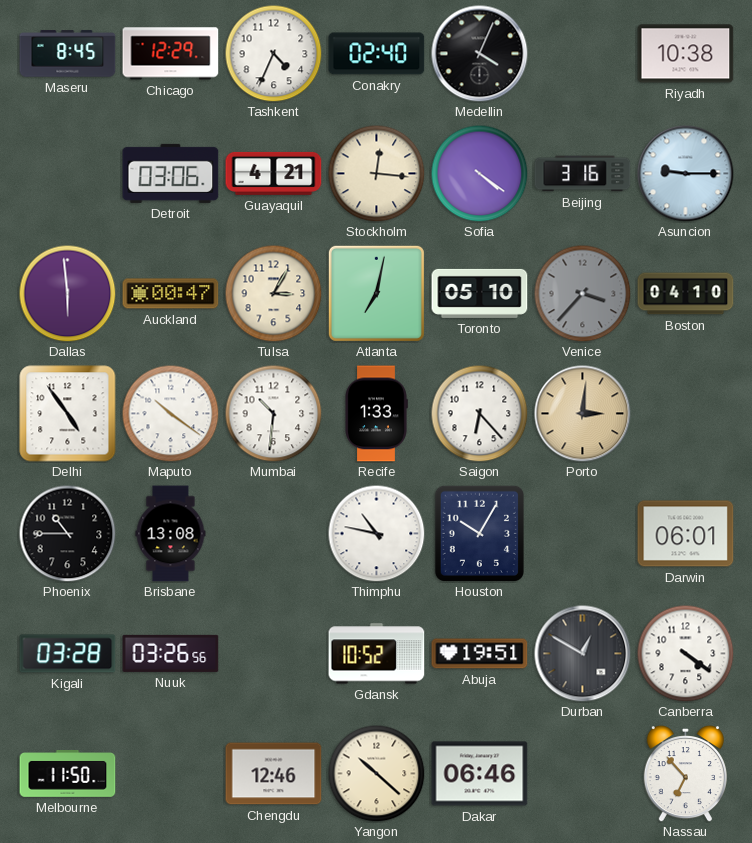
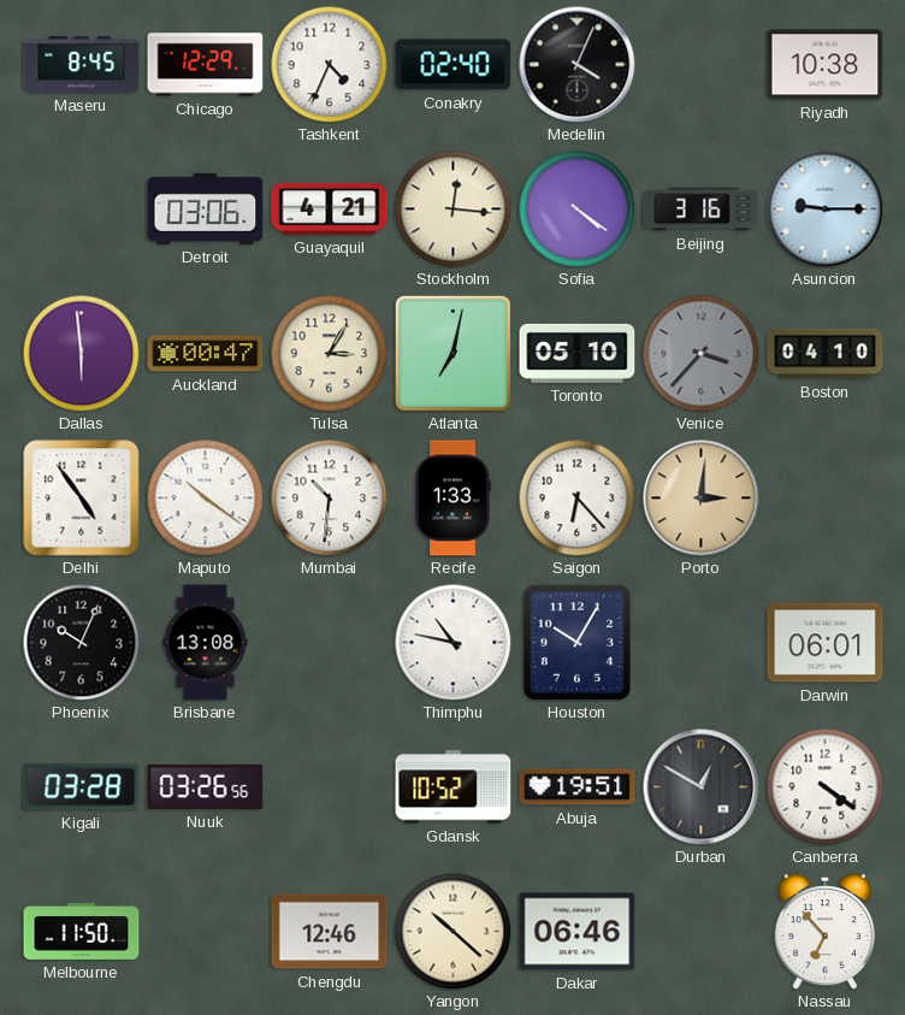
Phoenix: 10:45 -> 10:04
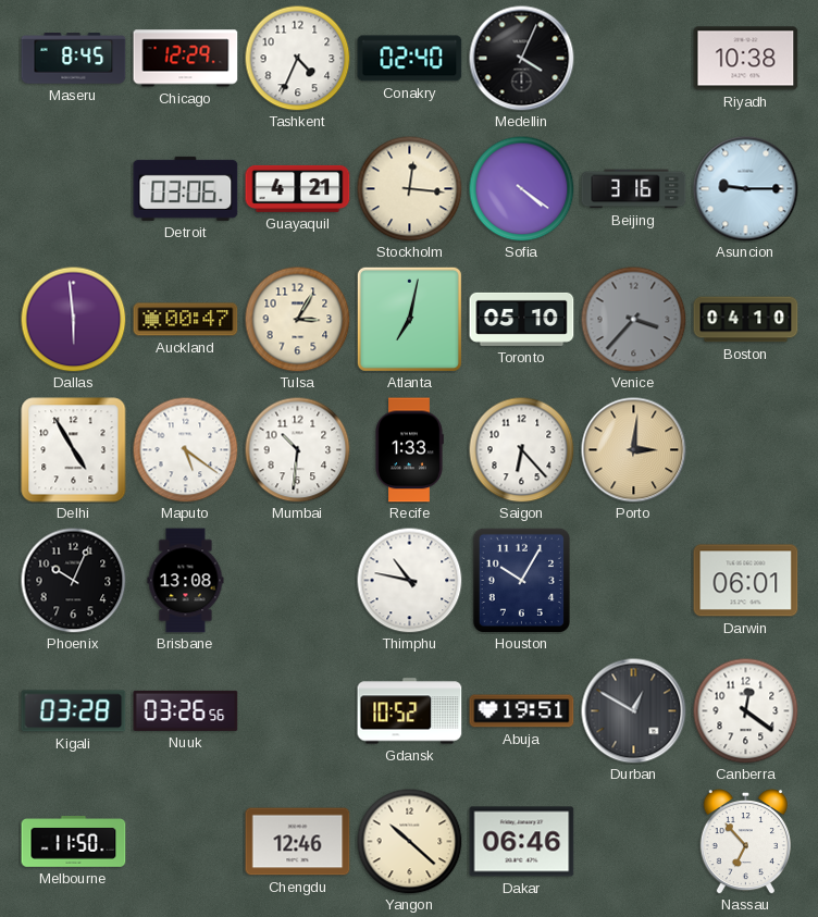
Delhi: 4:54 -> 4:55
Maputo: 10:21 -> 5:21
Canberra: 4:21 -> 12:21
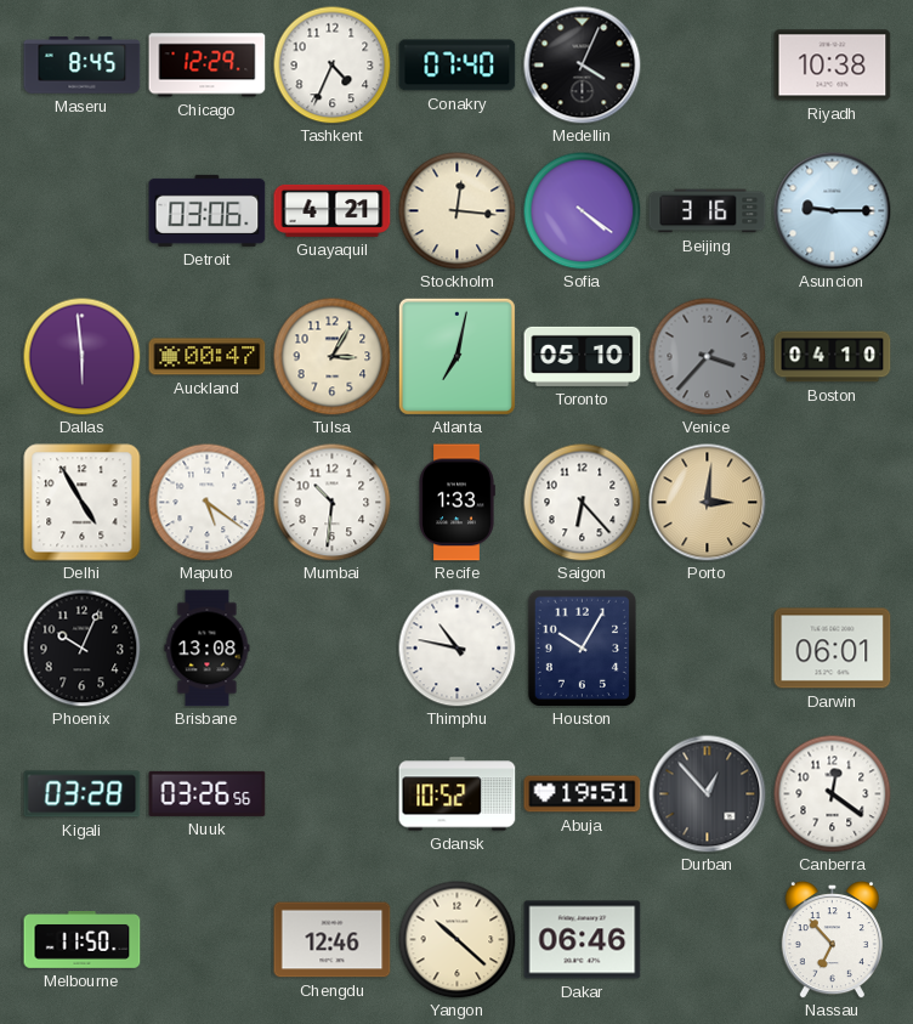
Conakry: 02:40 -> 07:40
Durban: 12:50 -> 12:53
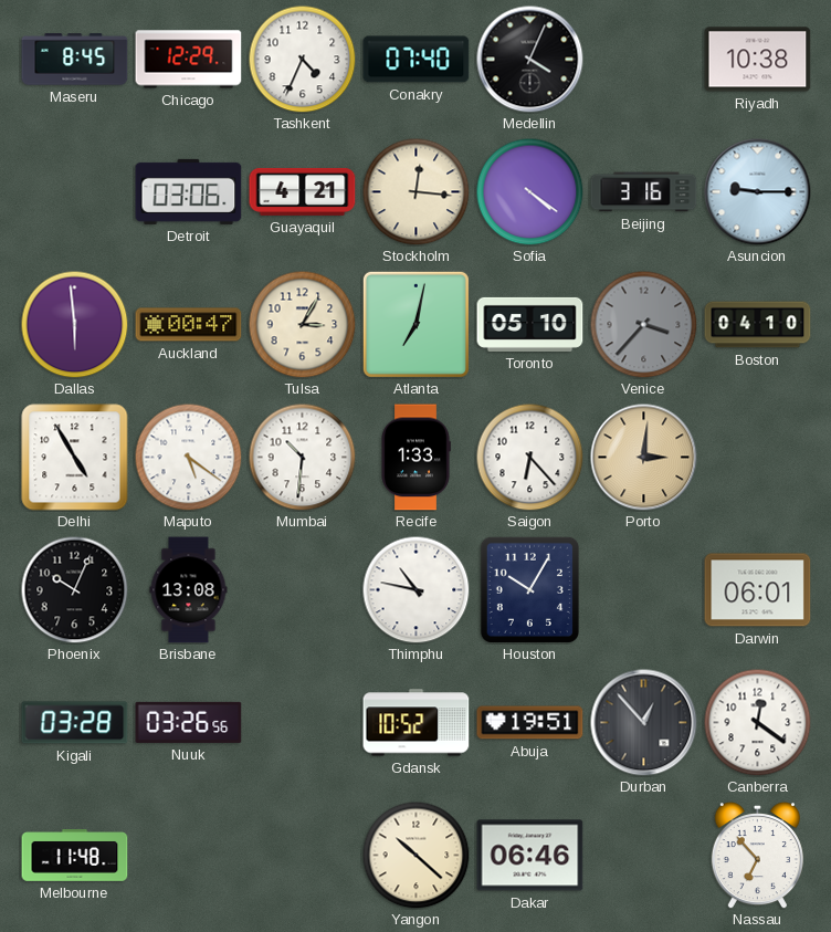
Melbourne: 11:50 -> 11:48
Chengdu: 12:46 -> none
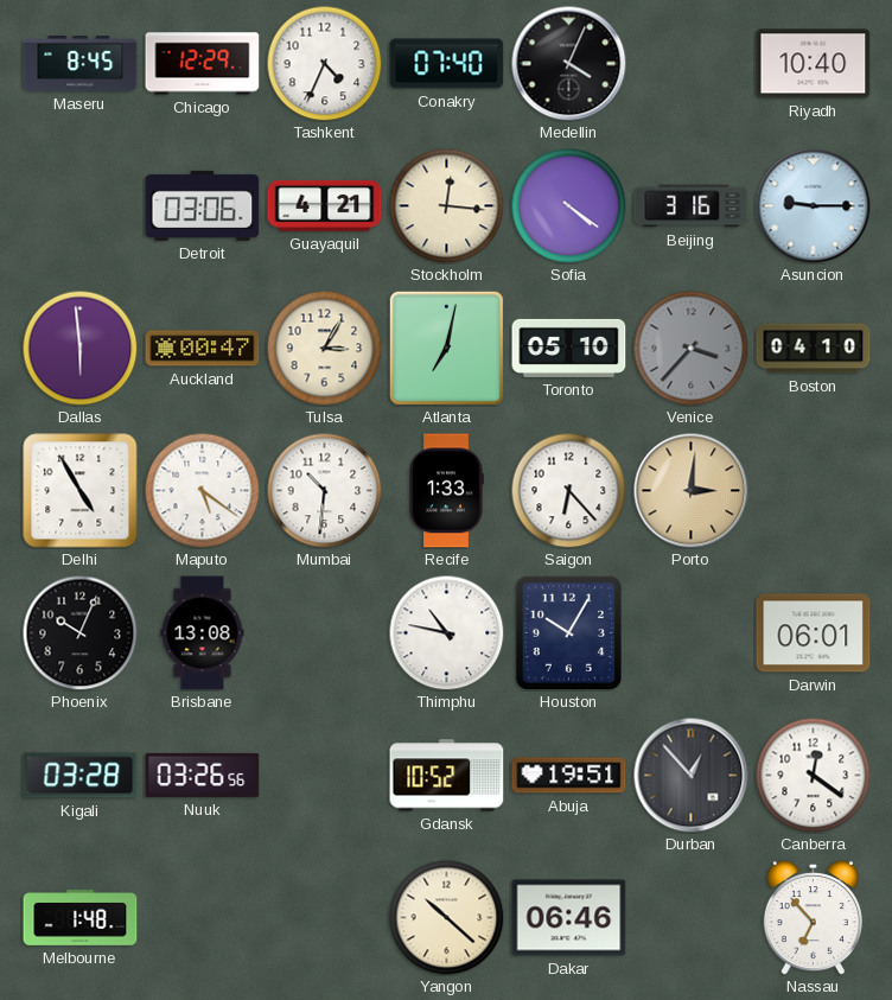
Riyadh: 10:38 -> 10:40
Melbourne: 11:48 -> 1:48
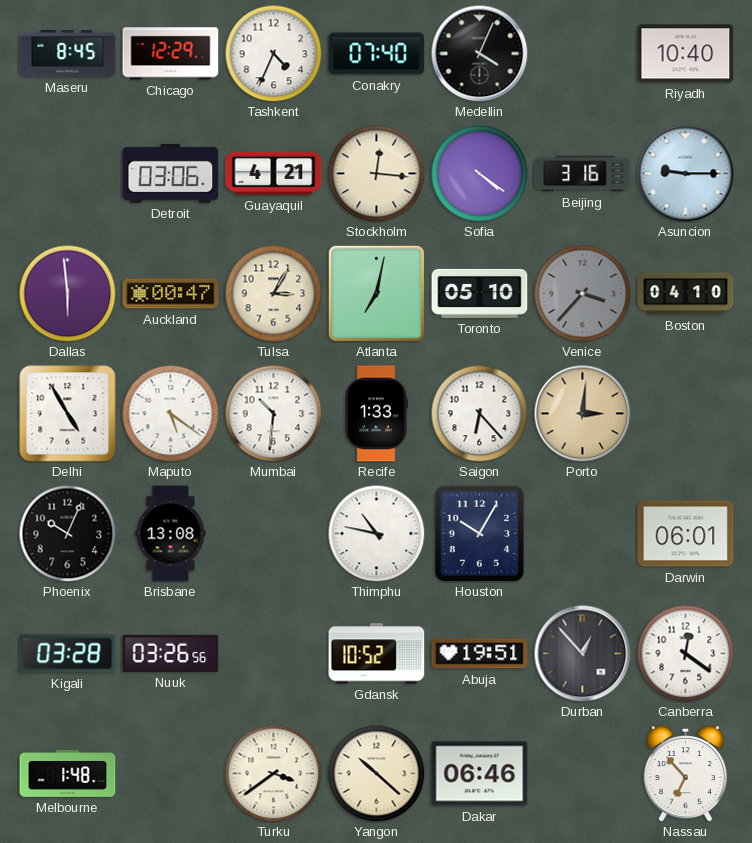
Turku: none -> 3:39
